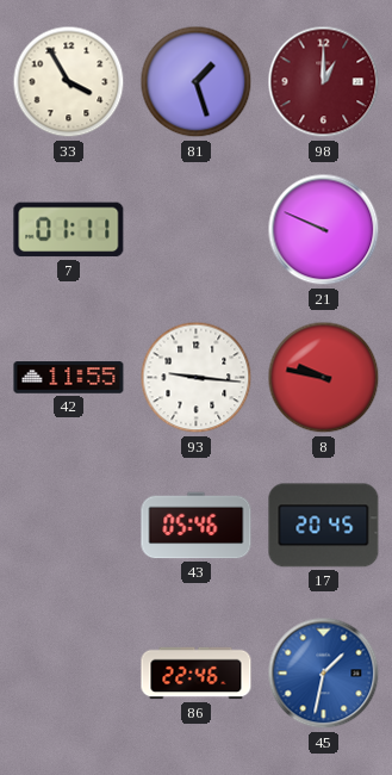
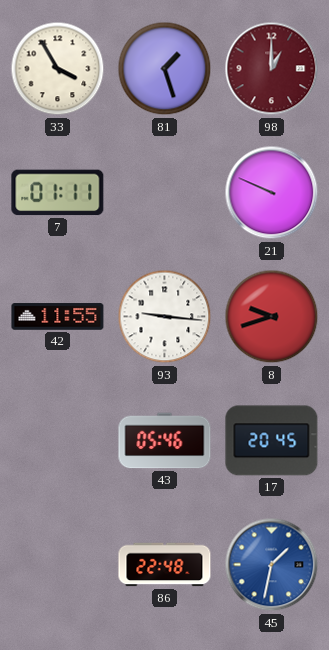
8: 9:47 -> 9:42
86: 22:46 -> 22:48
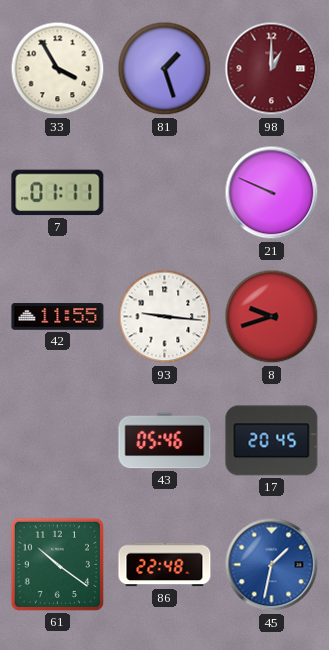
61: none -> 10:21
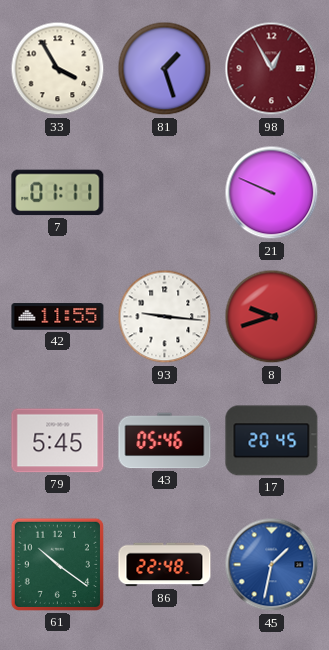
98: 1:00 -> 12:55
79: none -> 5:45
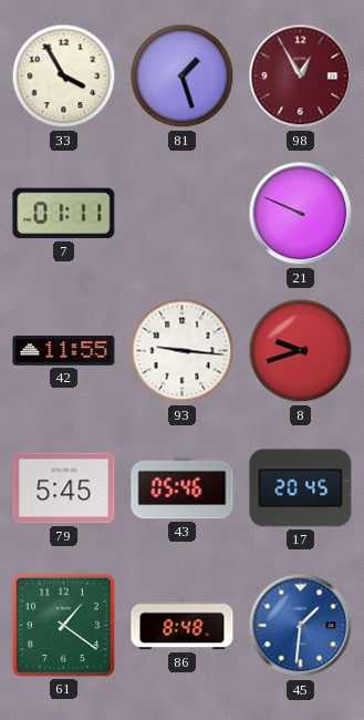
61: 10:21 -> 1:21
86: 22:48 -> 8:48
45: 1:32 -> 1:31
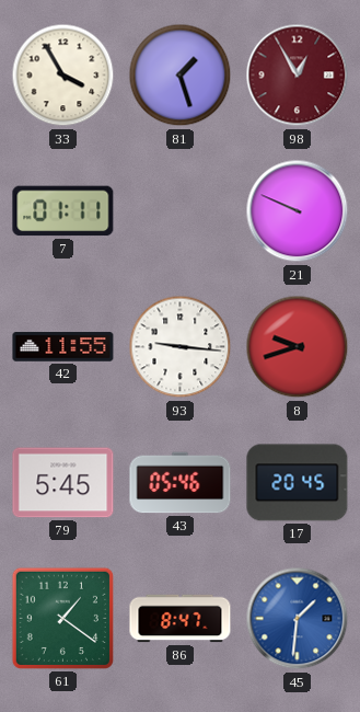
86: 8:48 -> 8:47
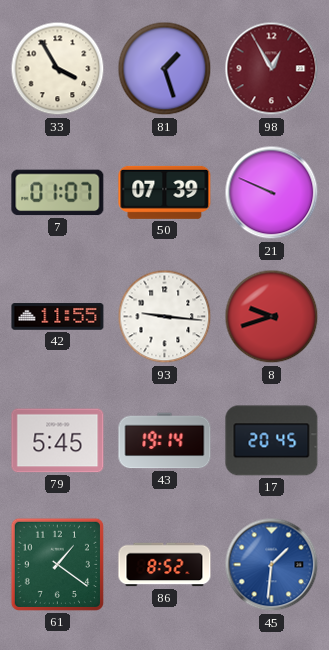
7: 01:11 -> 01:07
50: none -> 07:39
43: 05:46 -> 19:14
86: 8:47 -> 8:52
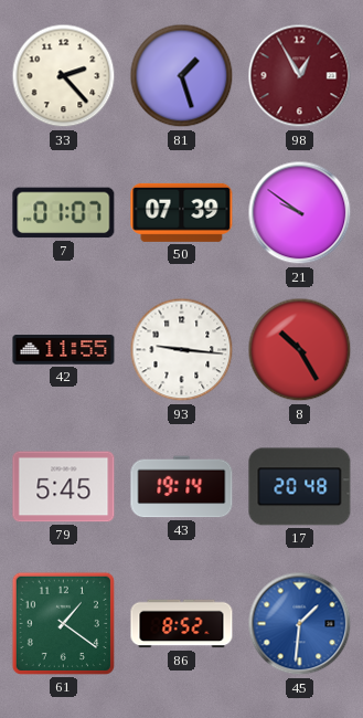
33: 3:55 -> 2:23
21: 9:49 -> 9:51
8: 9:42 -> 10:25
17: 20:45 -> 20:48
